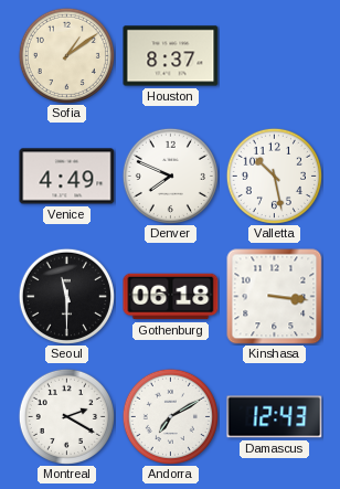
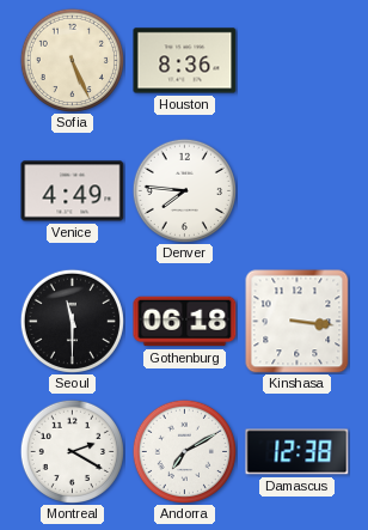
Sofia: 1:09 -> 5:26
Houston: 8:37 -> 8:36
Denver: 7:49 -> 7:46
Valletta: 10:28 -> none
Damascus: 12:43 -> 12:38
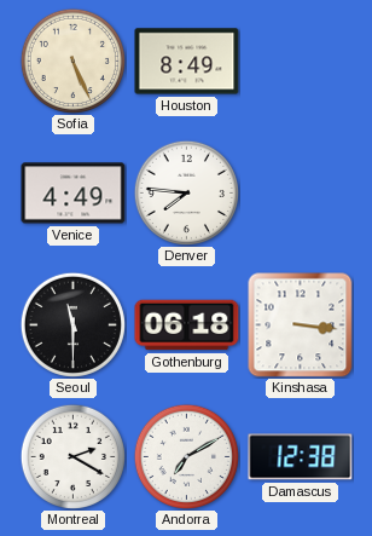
Houston: 8:36 -> 8:49
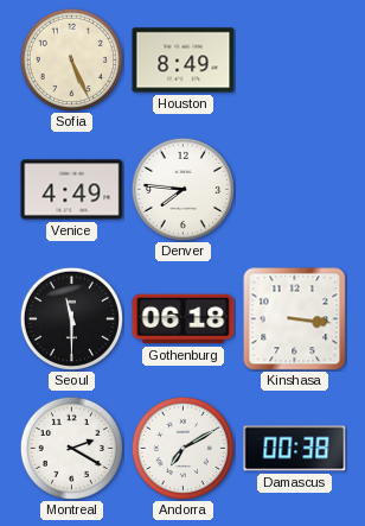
Damascus: 12:38 -> 00:38
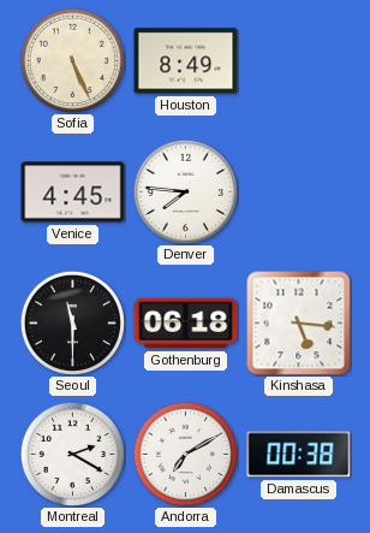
Venice: 4:49 -> 4:45
Kinshasa: 3:16 -> 5:16
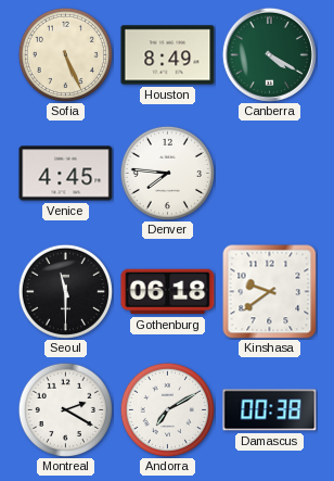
Canberra: none -> 4:20
Kinshasa: 5:16 -> 9:39
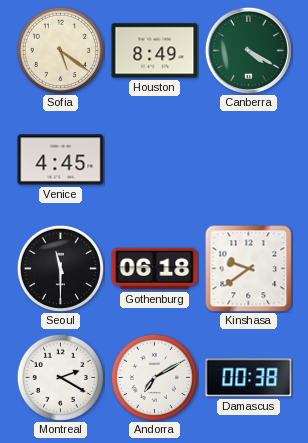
Sofia: 5:26 -> 5:21
Denver: 7:46 -> none
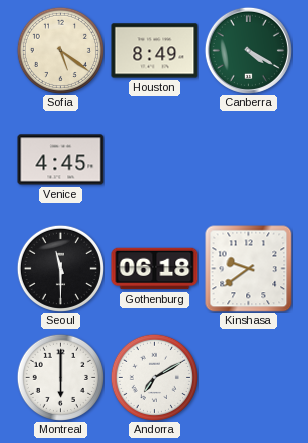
Montreal: 2:20 -> 6:00
Damascus: 00:38 -> none
